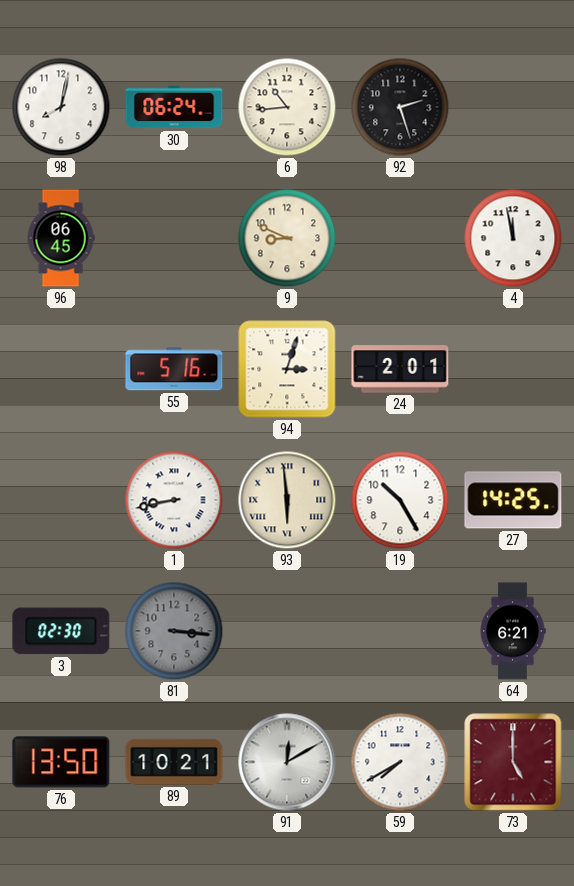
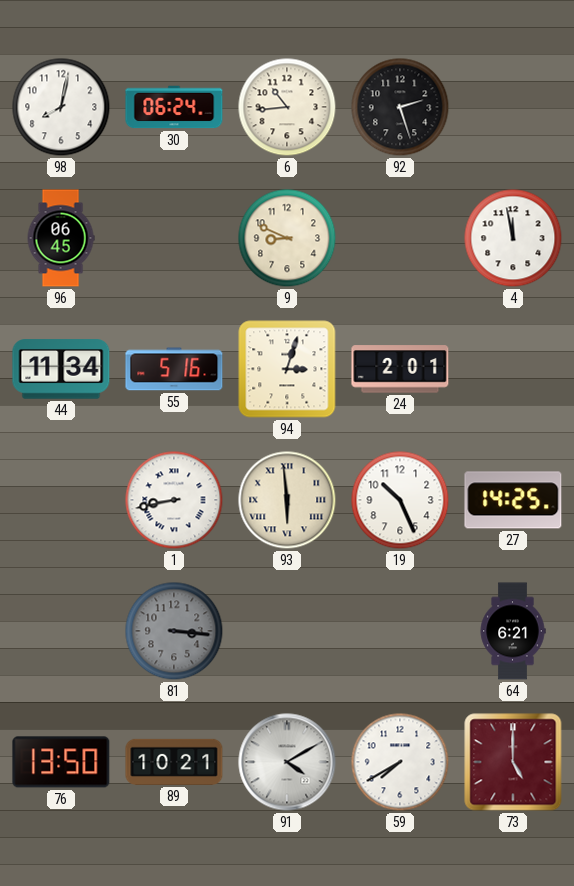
44: none -> 11:34
19: 10:25 -> 10:26
3: 02:30 -> none
91: 12:10 -> 4:10
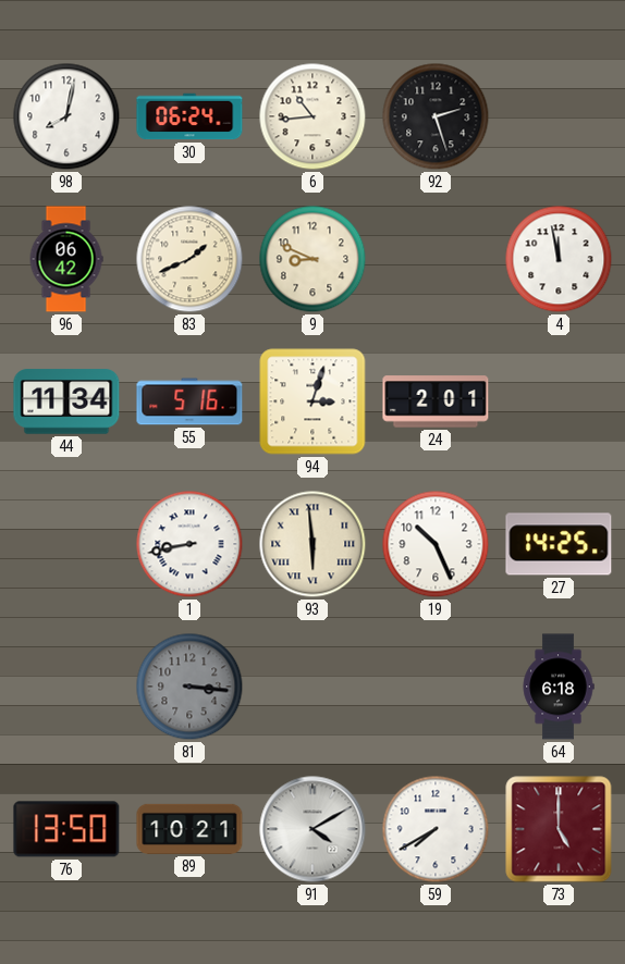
96: 06:45 -> 06:42
83: none -> 1:41
64: 6:21 -> 6:18
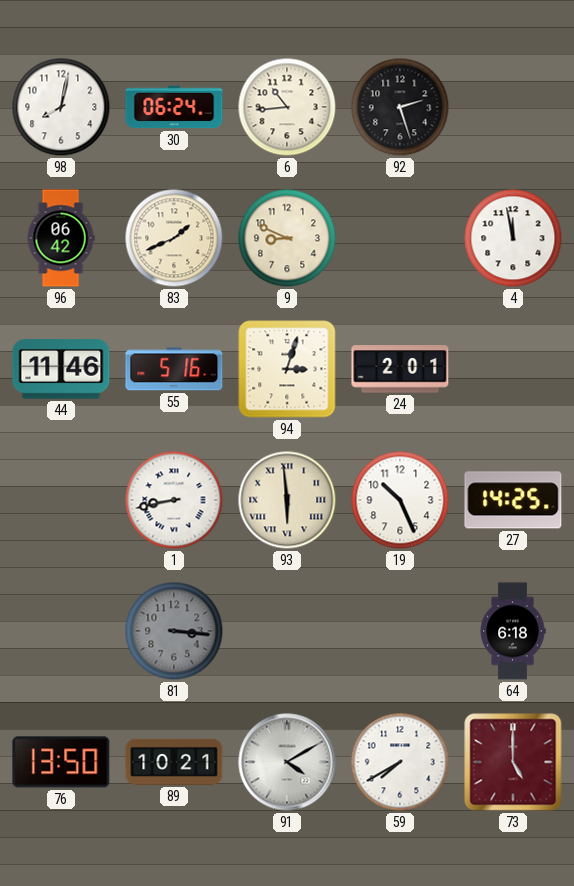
44: 11:34 -> 11:46
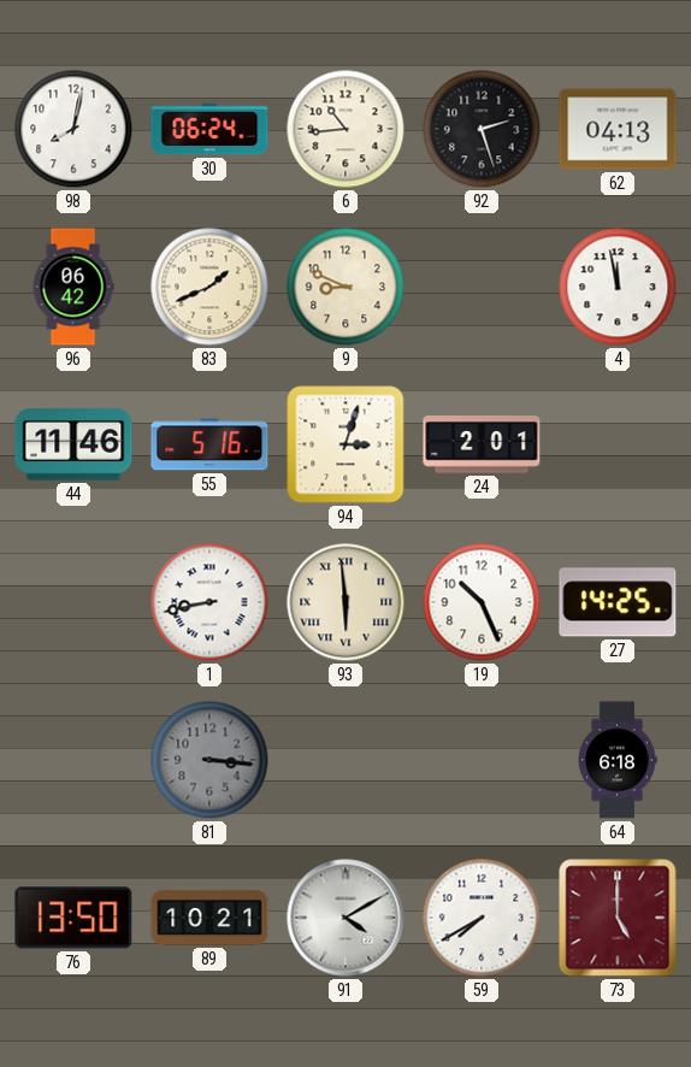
62: none -> 04:13
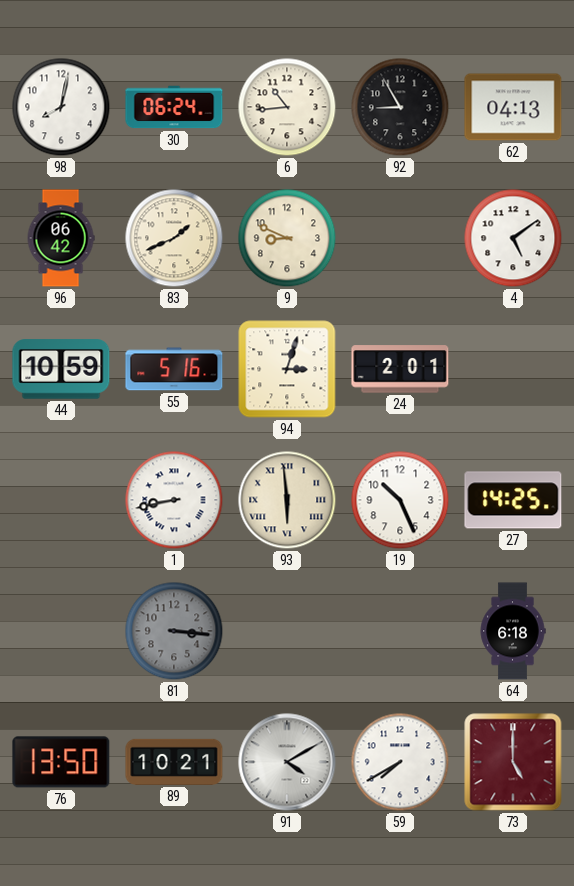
92: 2:27 -> 8:55
4: 11:58 -> 5:09
44: 11:46 -> 10:59
